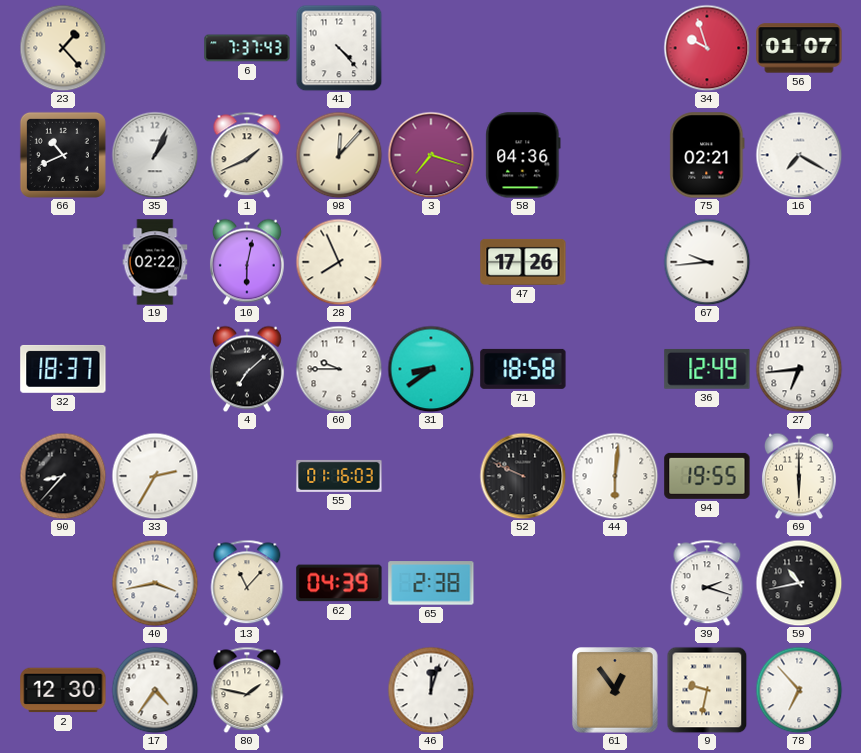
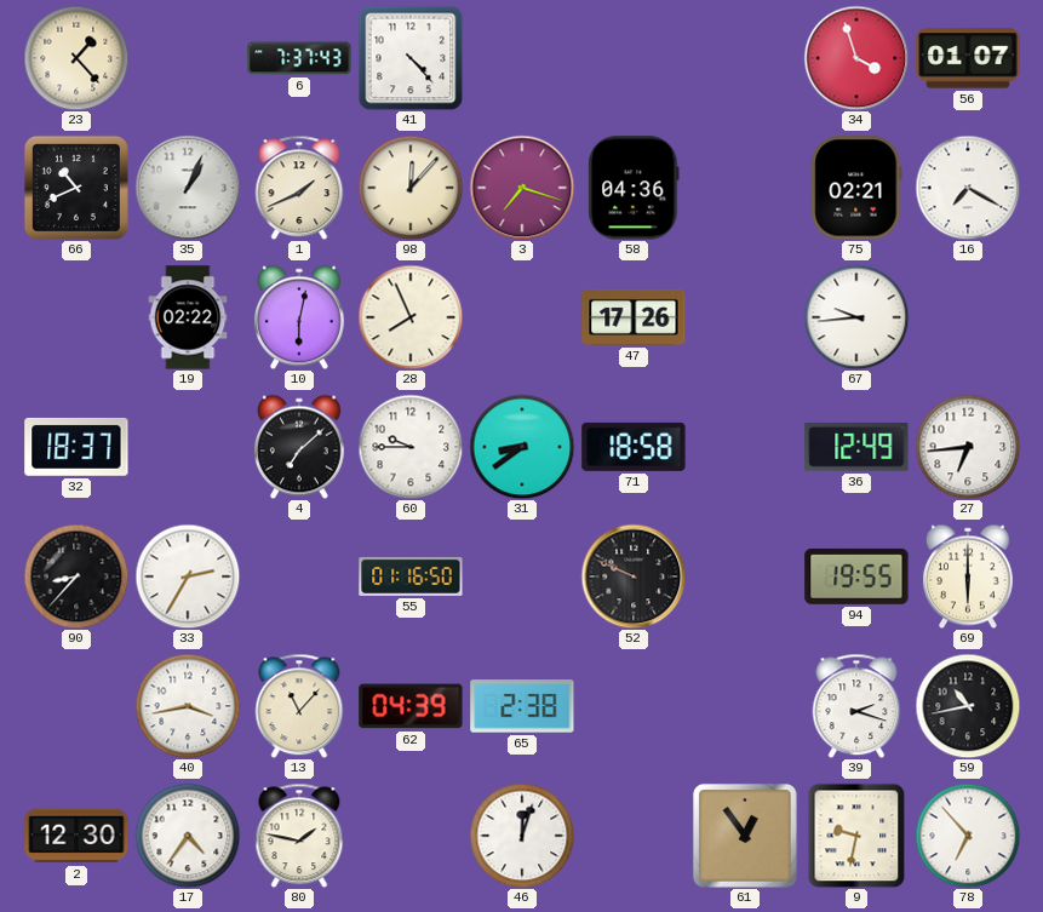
34: 9:57 -> 3:57
55: 01:16:03 -> 01:16:50
44: 6:01 -> none
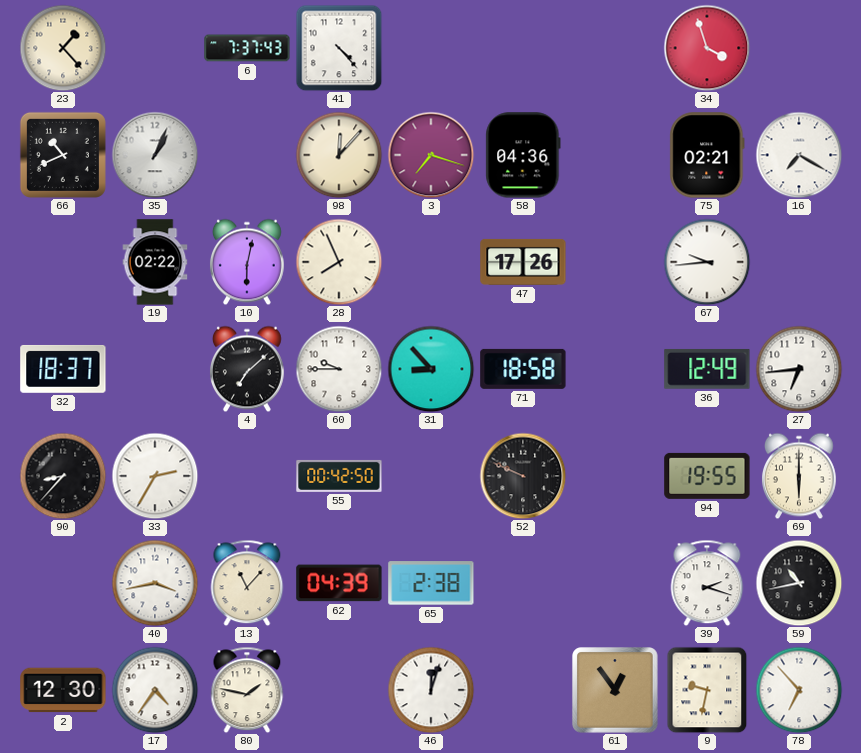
56: 01:07 -> none
1: 1:41 -> none
31: 8:39 -> 8:53
55: 01:16 -> 00:42
